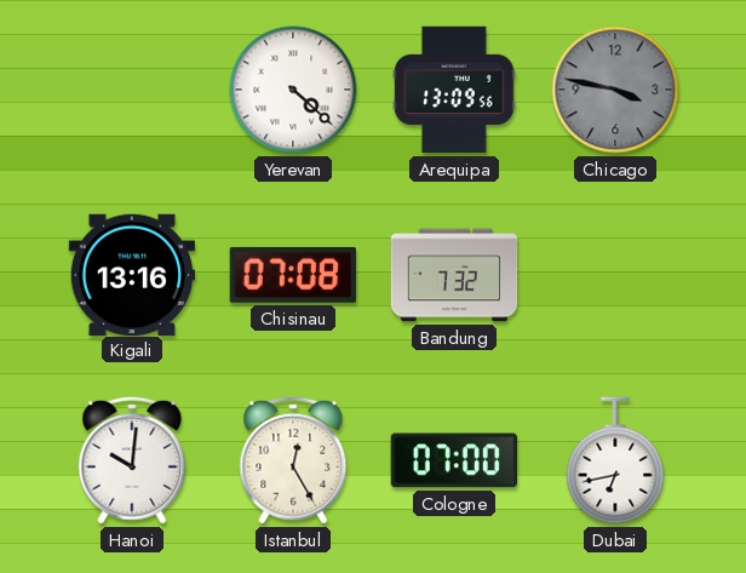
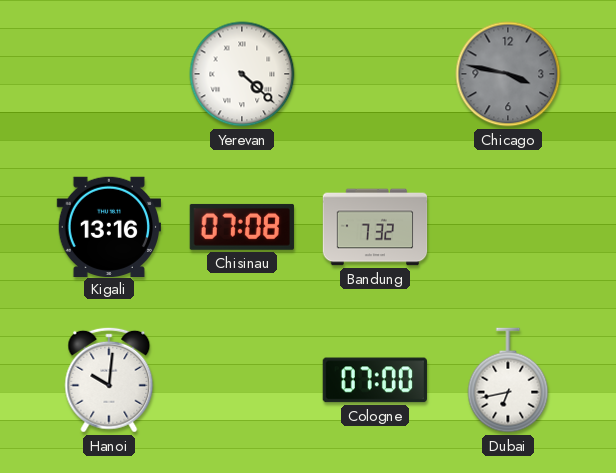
Arequipa: 13:09 -> none
Istanbul: 12:25 -> none
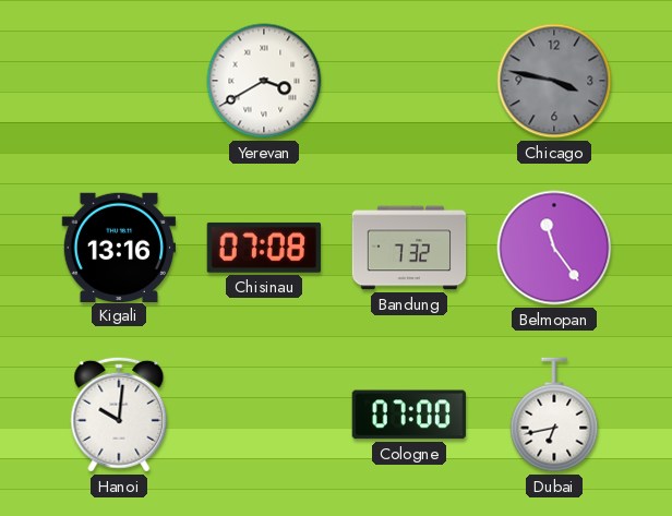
Yerevan: 4:22 -> 3:40
Belmopan: none -> 11:24
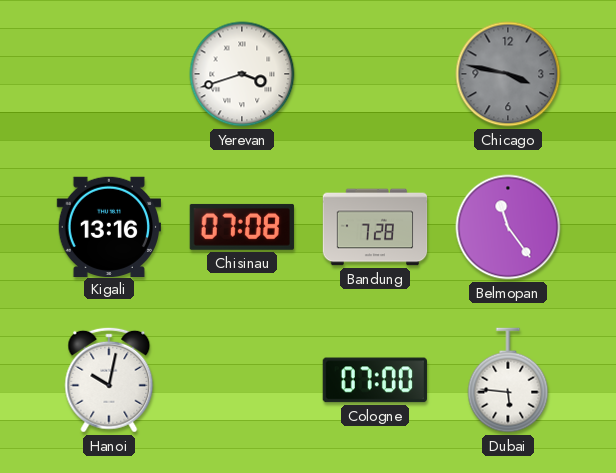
Yerevan: 3:40 -> 3:42
Bandung: 7:32 -> 7:28
Hanoi: 10:01 -> 10:02
Dubai: 6:43 -> 5:46
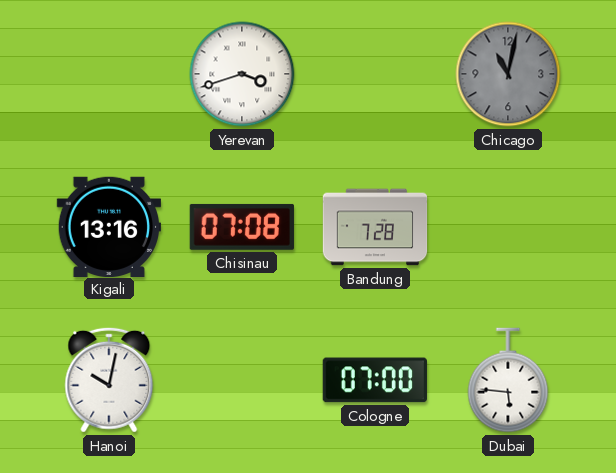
Chicago: 3:47 -> 11:02
Belmopan: 11:24 -> none
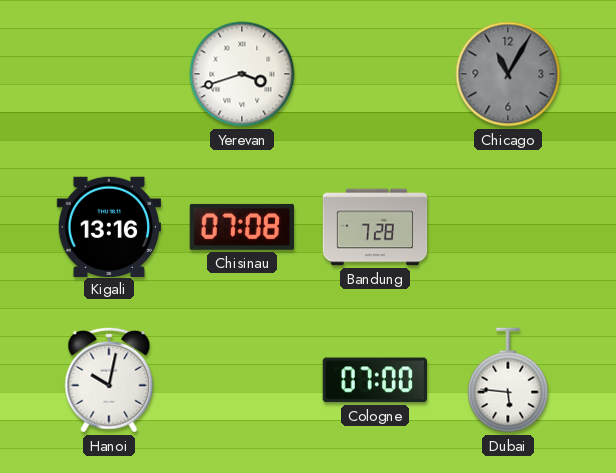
Chicago: 11:02 -> 11:05
